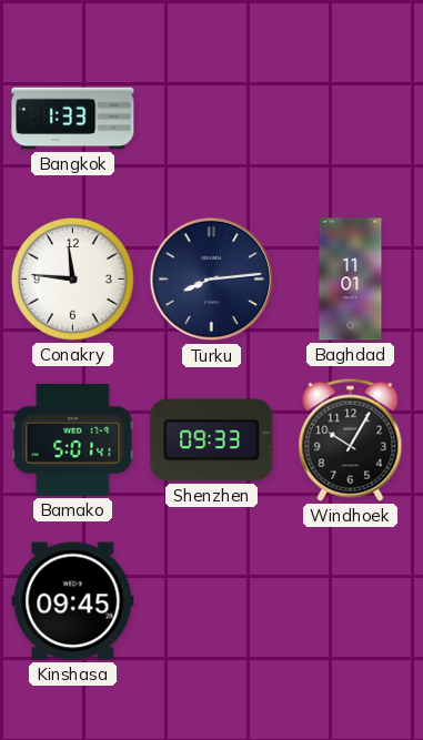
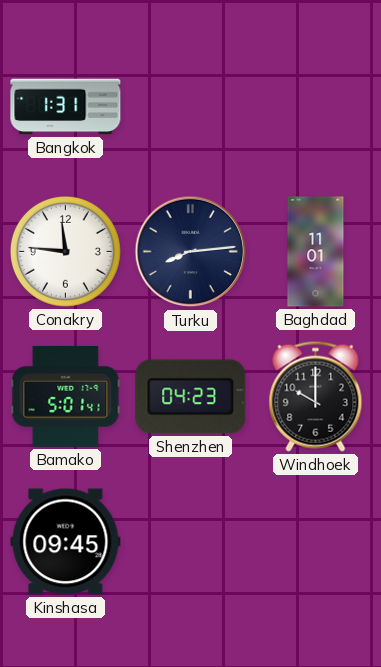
Bangkok: 1:33 -> 1:31
Shenzhen: 09:33 -> 04:23
Windhoek: 10:05 -> 10:00
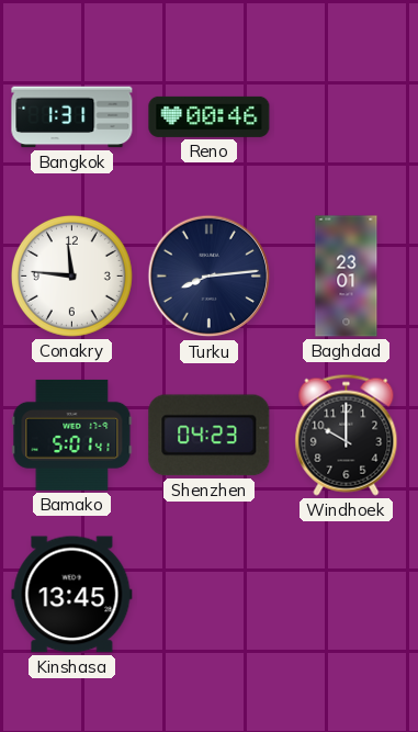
Reno: none -> 00:46
Baghdad: 11:01 -> 23:01
Kinshasa: 09:45 -> 13:45
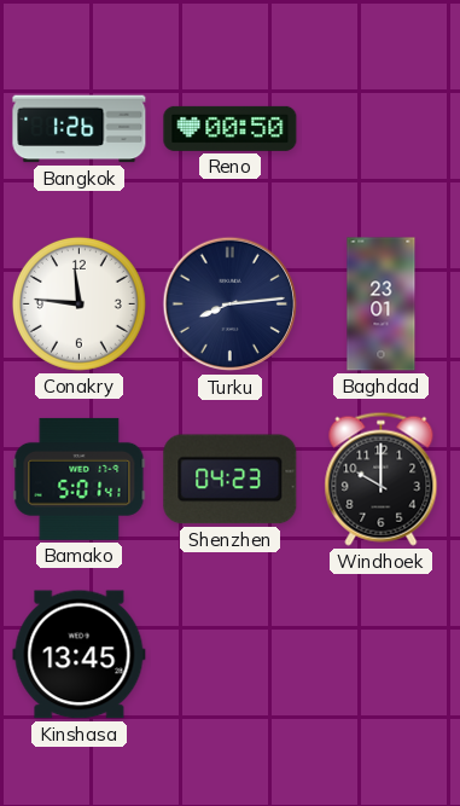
Bangkok: 1:31 -> 1:26
Reno: 00:46 -> 00:50
